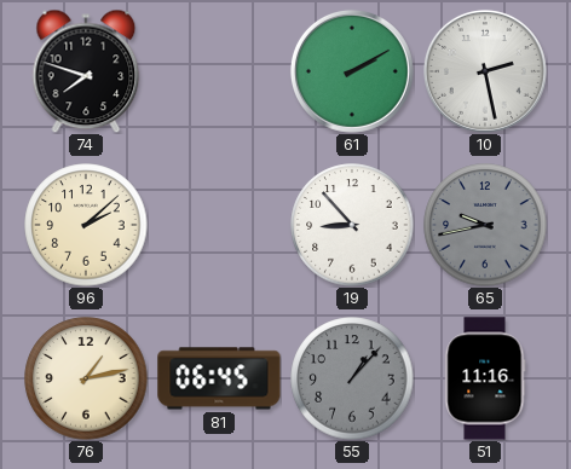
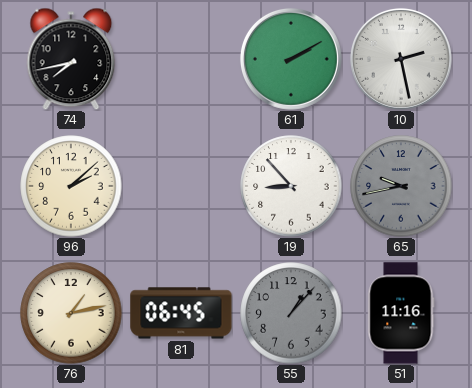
74: 7:48 -> 7:43
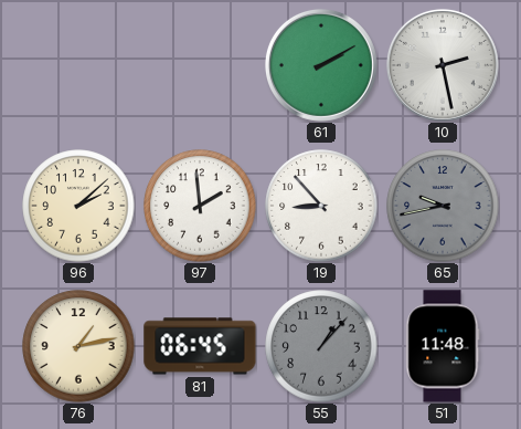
74: 7:43 -> none
97: none -> 1:59
51: 11:16 -> 11:48
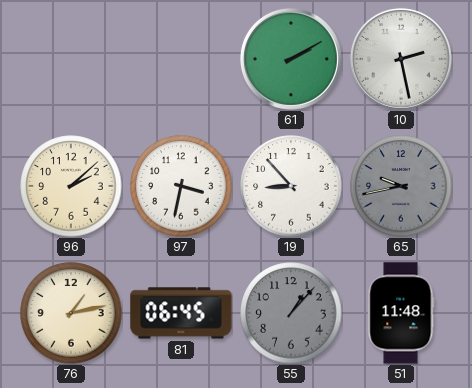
97: 1:59 -> 3:32
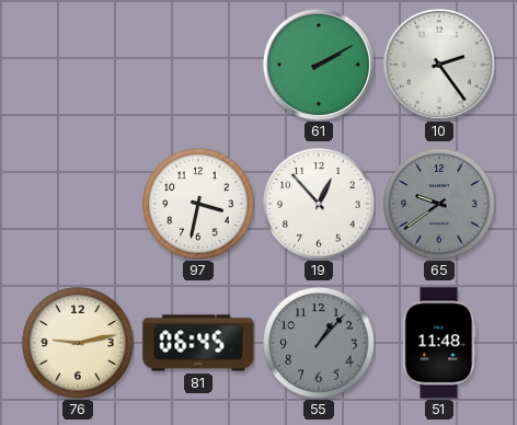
10: 2:28 -> 2:24
96: 2:08 -> none
19: 8:53 -> 12:53
65: 9:43 -> 9:39
76: 1:13 -> 9:13
